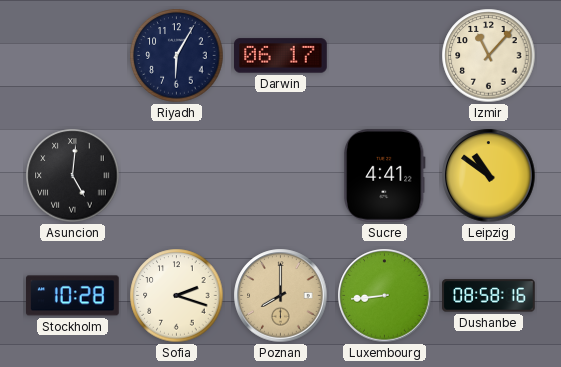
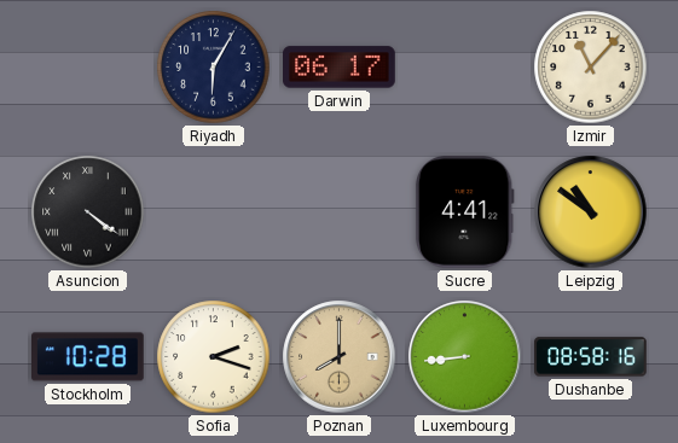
Asuncion: 5:01 -> 4:21
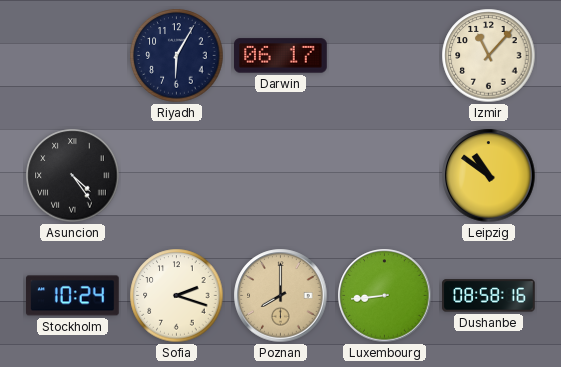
Asuncion: 4:21 -> 4:24
Sucre: 4:41 -> none
Stockholm: 10:28 -> 10:24
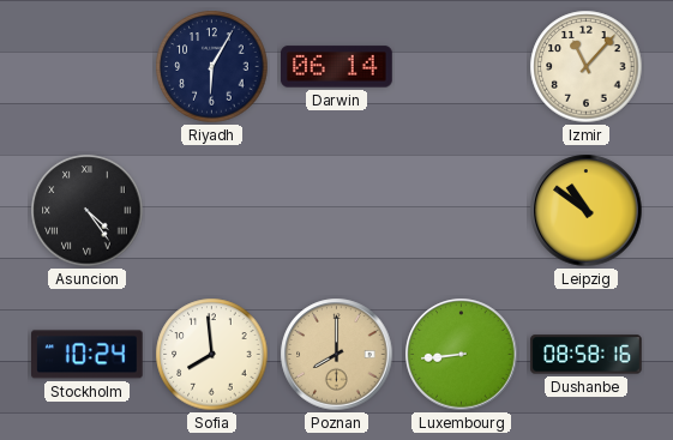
Darwin: 06:17 -> 06:14
Sofia: 2:18 -> 7:59
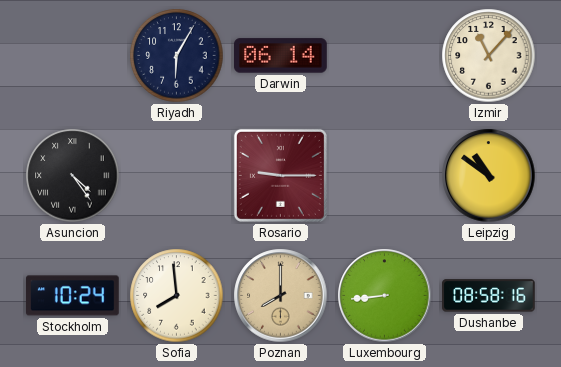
Rosario: none -> 9:15
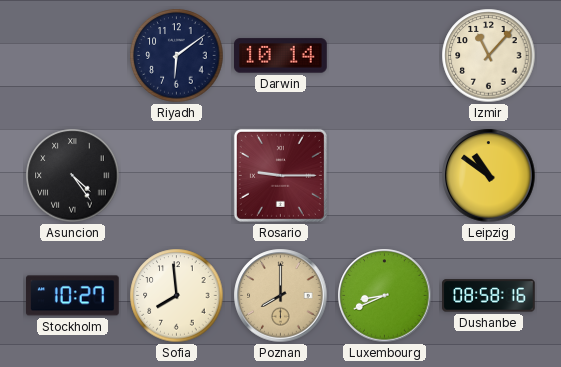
Riyadh: 6:05 -> 6:09
Darwin: 06:14 -> 10:14
Stockholm: 10:24 -> 10:27
Luxembourg: 8:44 -> 8:41
